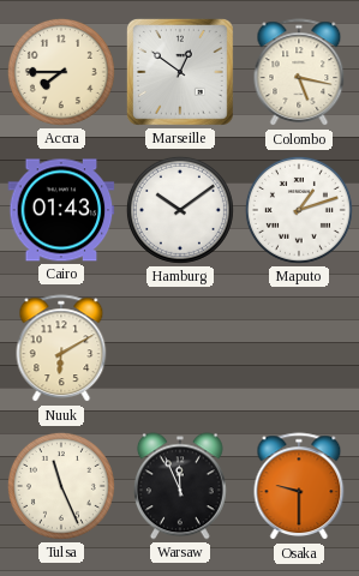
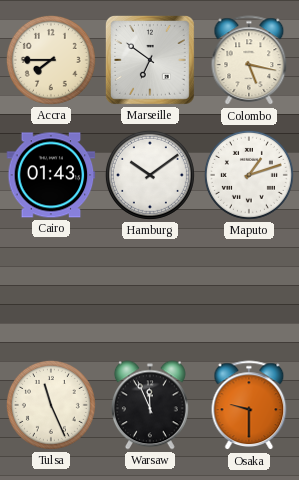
Marseille: 12:51 -> 6:51
Nuuk: 6:10 -> none
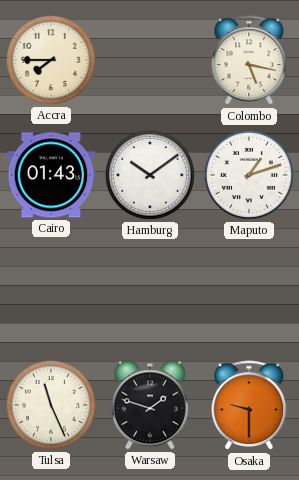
Marseille: 6:51 -> none
Warsaw: 11:56 -> 1:48
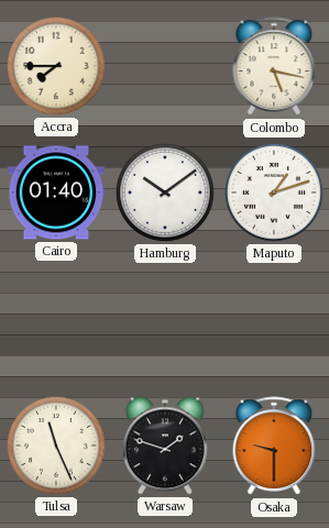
Cairo: 01:43 -> 01:40
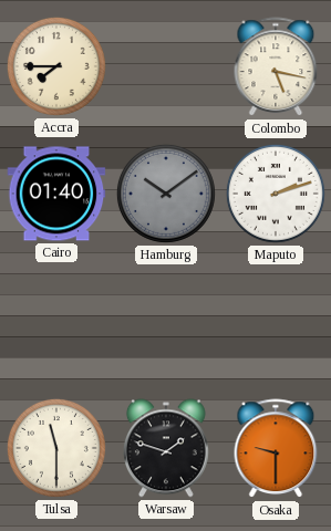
Hamburg dial: white -> grey
Maputo: 1:12 -> 2:12
Tulsa: 11:26 -> 11:30
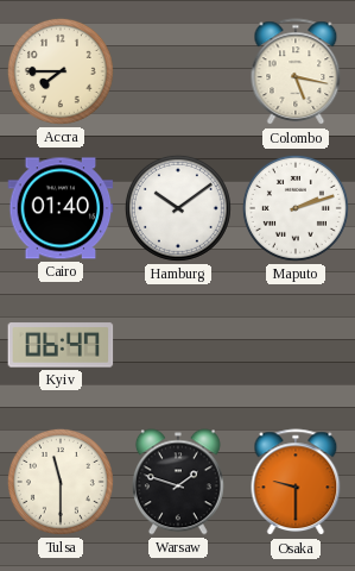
Hamburg dial: grey -> white
Kyiv: none -> 06:47
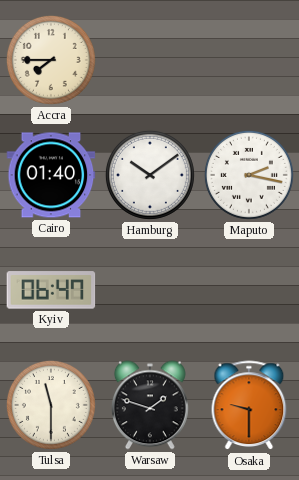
Colombo: 5:17 -> none
Maputo: 2:12 -> 2:17
